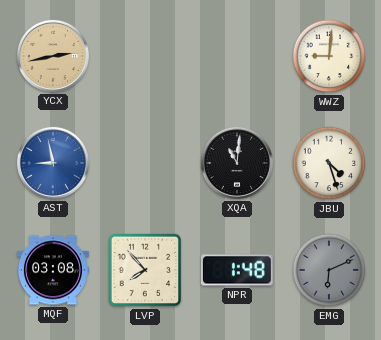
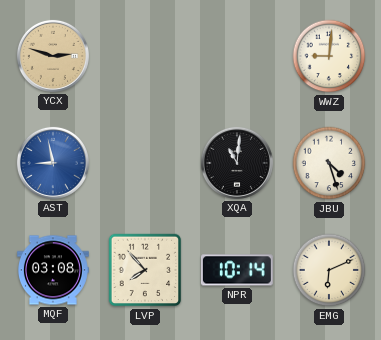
YCX: 2:43 -> 2:48
NPR: 1:48 -> 10:14
EMG dial: grey -> cream
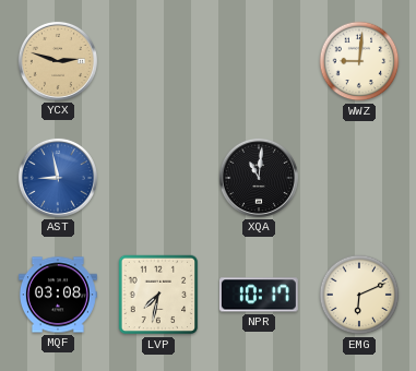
JBU: 4:27 -> none
LVP: 7:53 -> 7:32
NPR: 10:14 -> 10:17
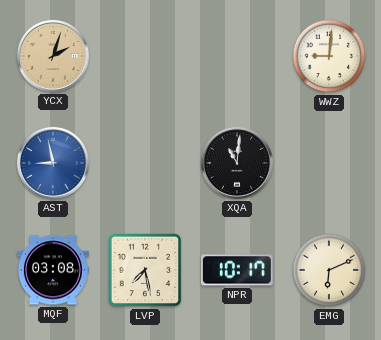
YCX: 2:48 -> 2:03
LVP: 7:32 -> 7:28
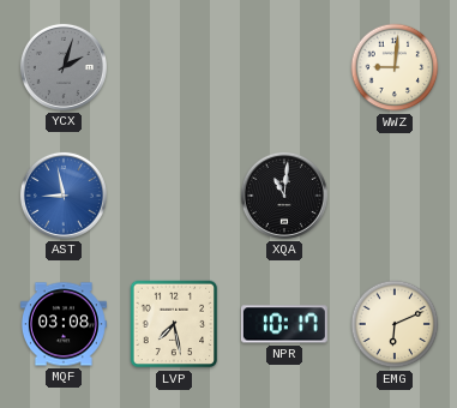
YCX dial: champagne -> grey
